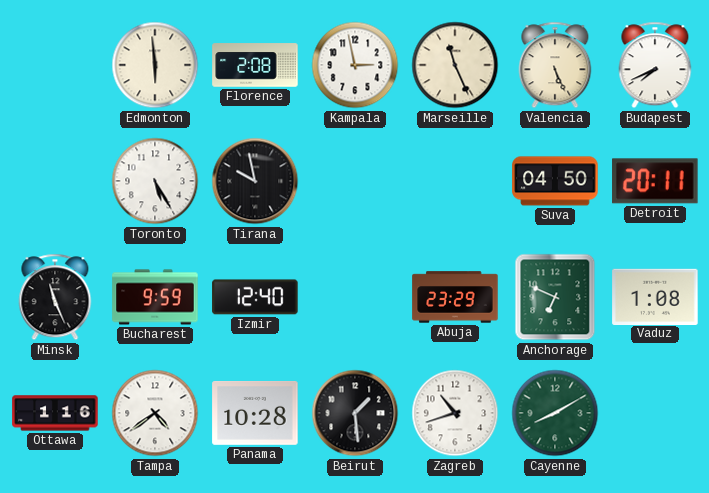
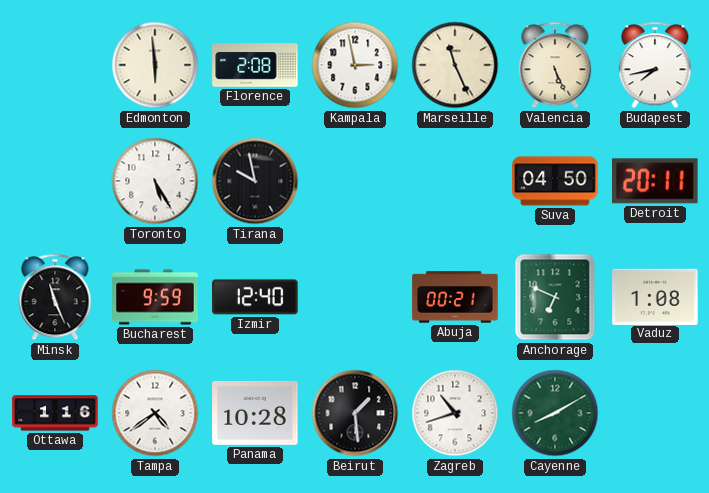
Budapest: 7:41 -> 7:43
Abuja: 23:29 -> 00:21
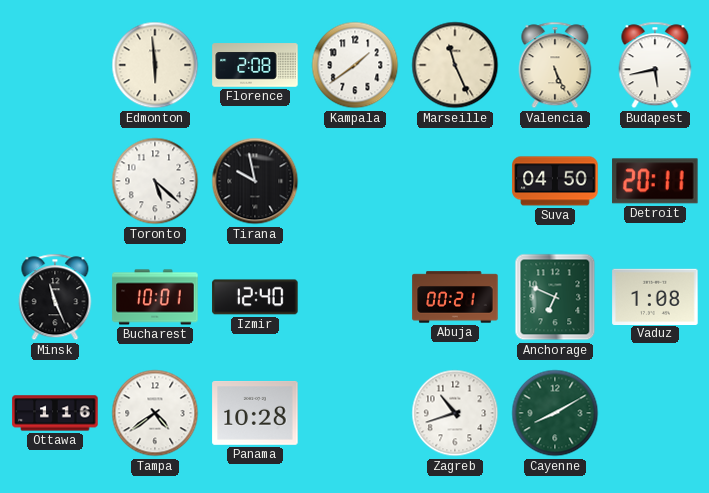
Kampala: 2:58 -> 1:39
Budapest: 7:43 -> 5:43
Toronto: 5:25 -> 5:22
Bucharest: 9:59 -> 10:01
Beirut: 1:29 -> none
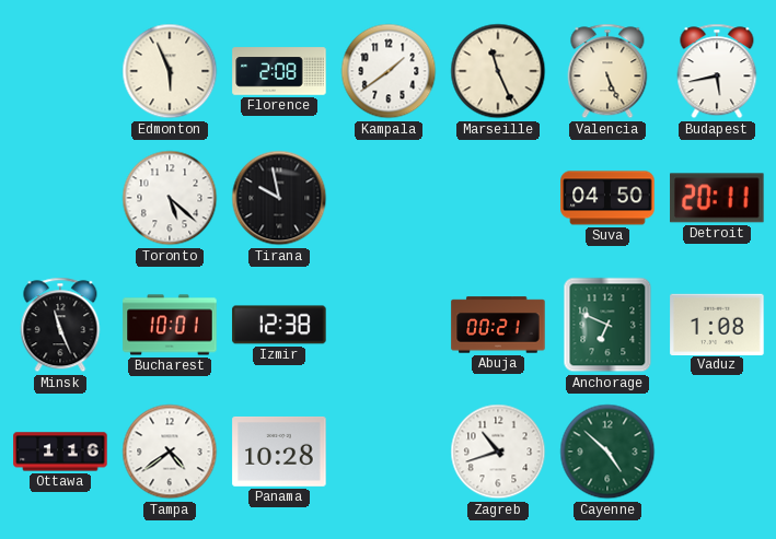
Edmonton: 5:59 -> 5:56
Izmir: 12:40 -> 12:38
Cayenne: 8:10 -> 4:52
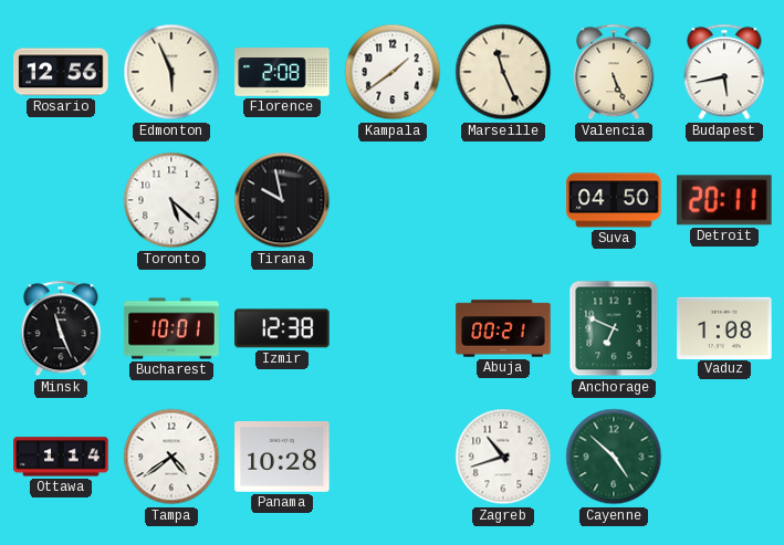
Rosario: none -> 12:56
Ottawa: 1:16 -> 1:14
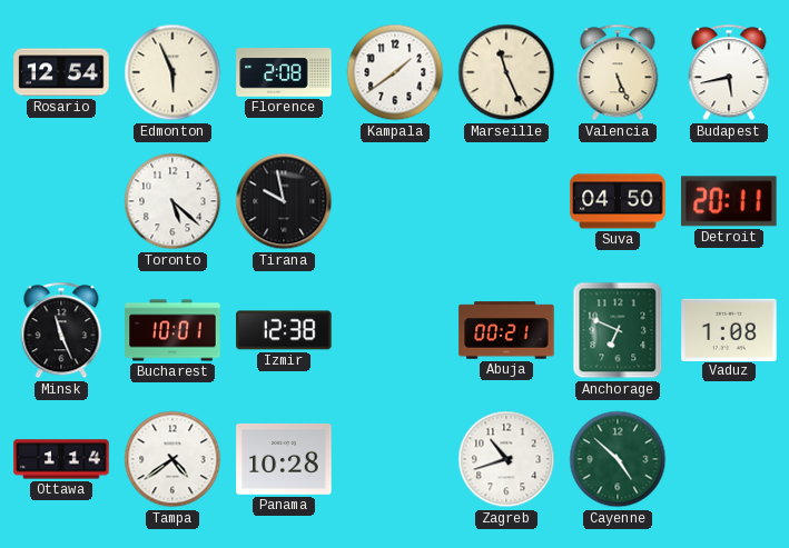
Rosario: 12:56 -> 12:54
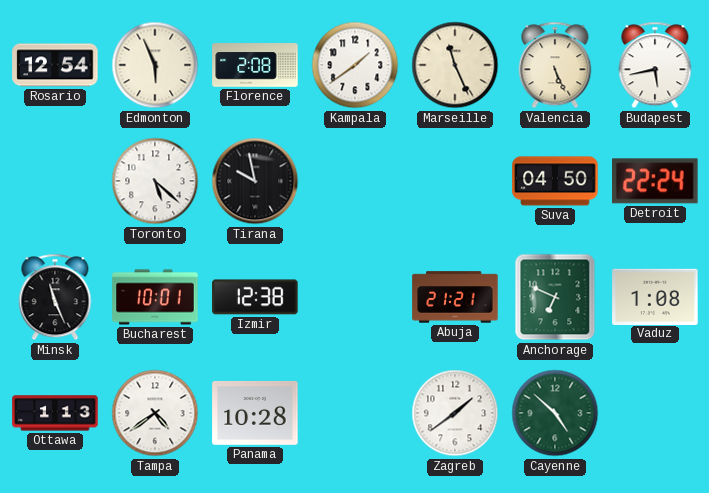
Detroit: 20:11 -> 22:24
Abuja: 00:21 -> 21:21
Ottawa: 1:14 -> 1:13
Zagreb: 10:42 -> 1:39
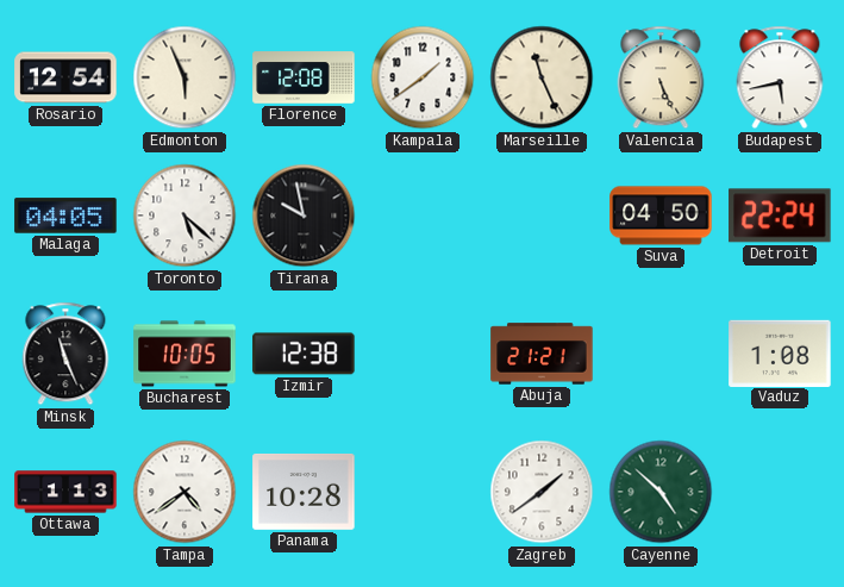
Florence: 2:08 -> 12:08
Malaga: none -> 04:05
Bucharest: 10:01 -> 10:05
Anchorage: 6:49 -> none
